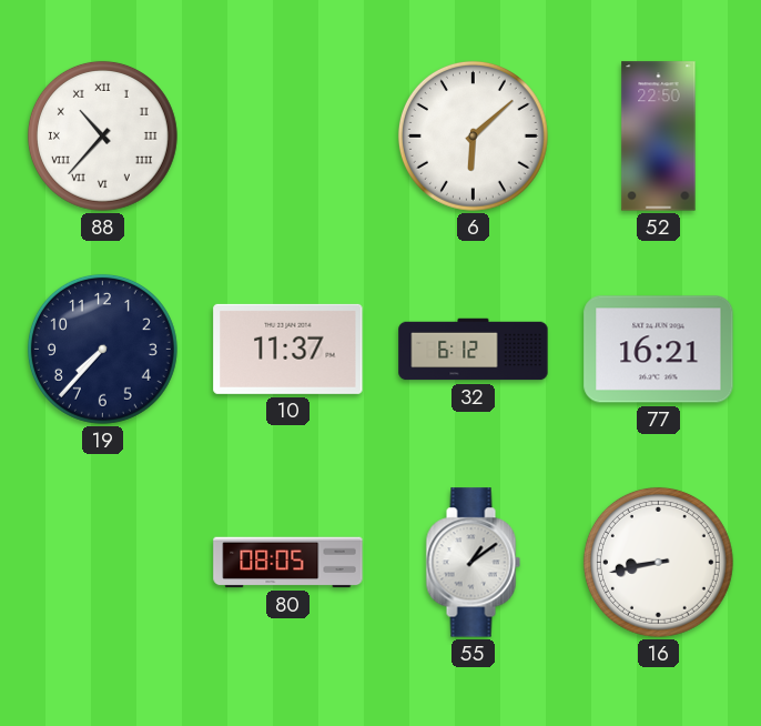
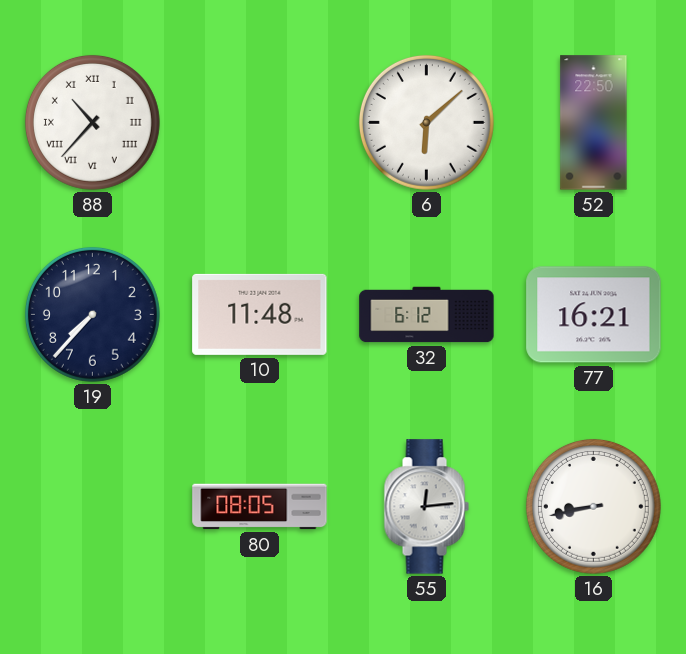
10: 11:37 -> 11:48
55: 1:09 -> 12:14
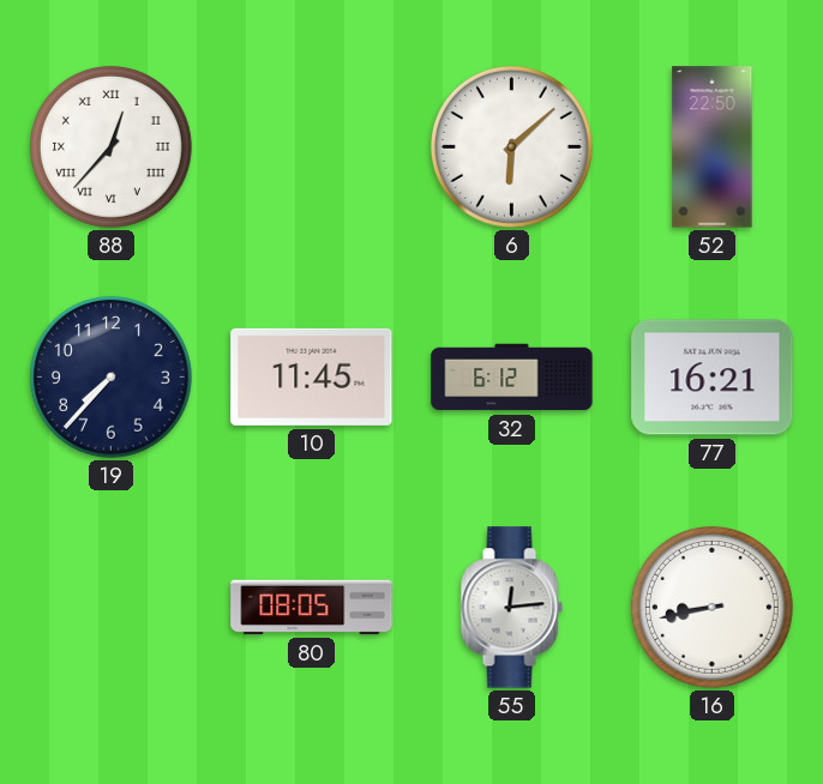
88: 10:37 -> 12:37
10: 11:48 -> 11:45
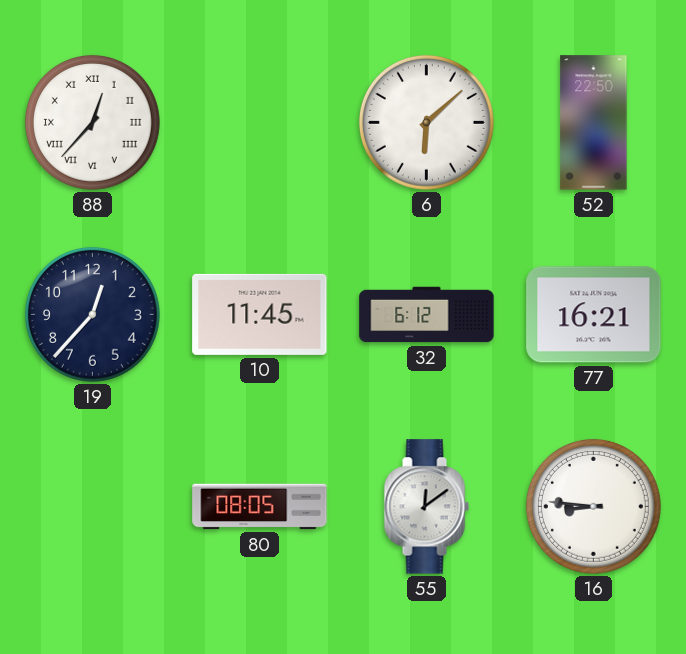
19: 7:37 -> 12:37
55: 12:14 -> 12:09
16: 8:43 -> 8:46
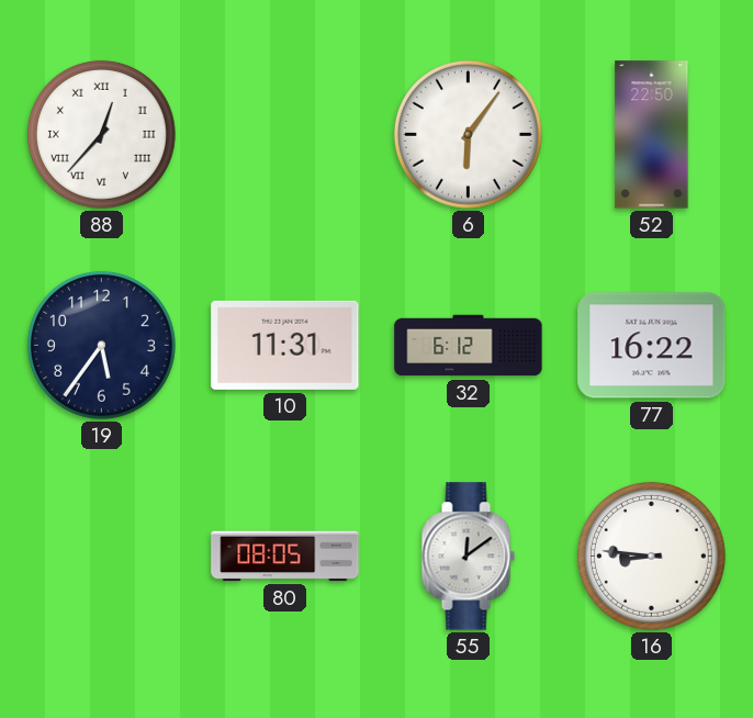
6: 6:08 -> 6:06
19: 12:37 -> 5:36
10: 11:45 -> 11:31
77: 16:21 -> 16:22
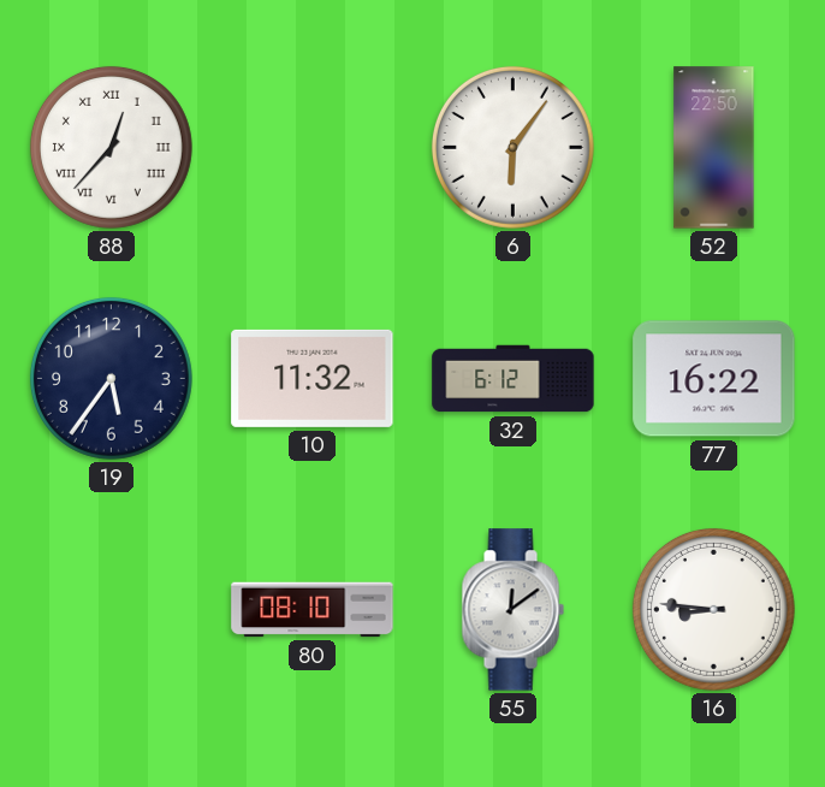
10: 11:31 -> 11:32
80: 08:05 -> 08:10
